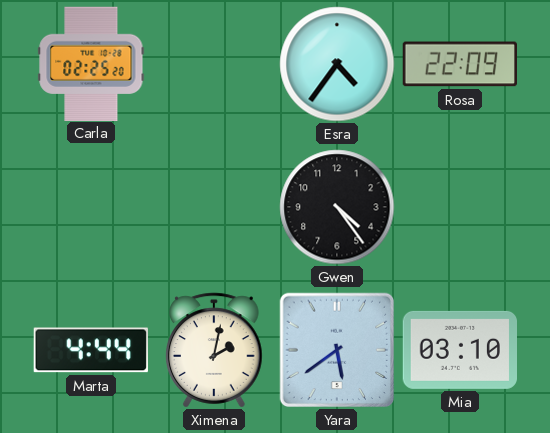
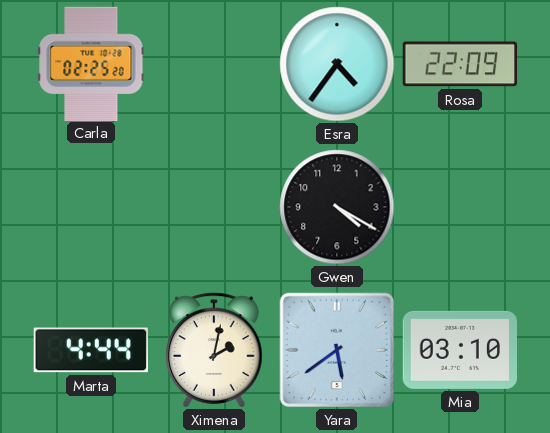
Gwen: 4:24 -> 4:20
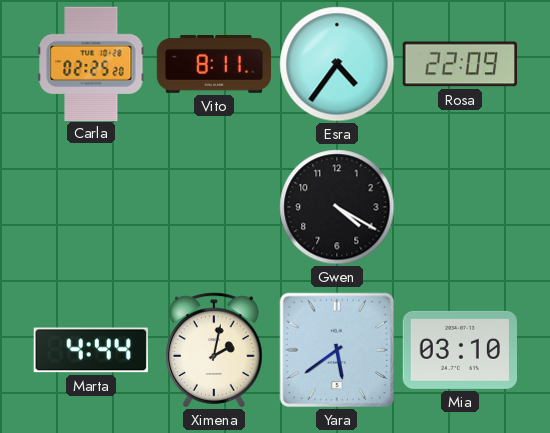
Vito: none -> 8:11
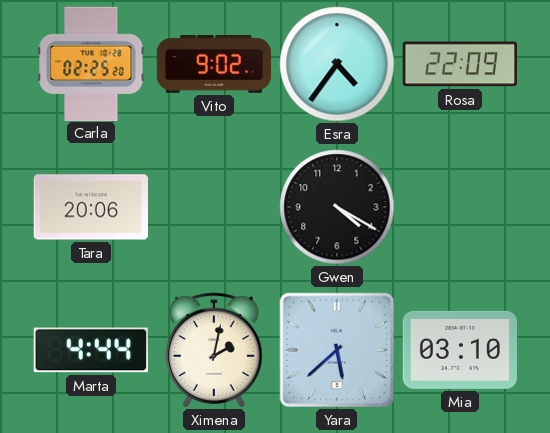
Vito: 8:11 -> 9:02
Tara: none -> 20:06
Yara: 5:39 -> 5:38
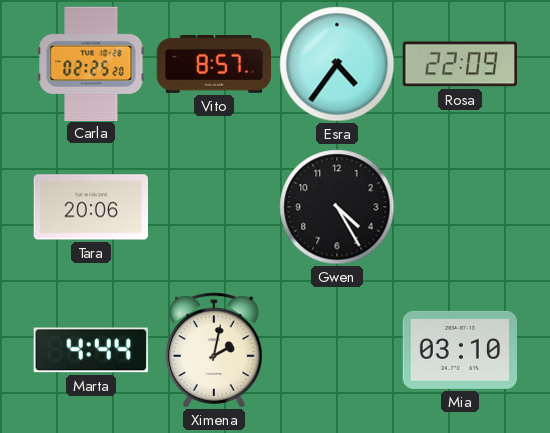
Vito: 9:02 -> 8:57
Gwen: 4:20 -> 4:25
Yara: 5:38 -> none
